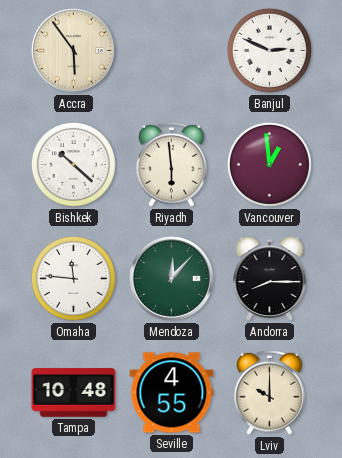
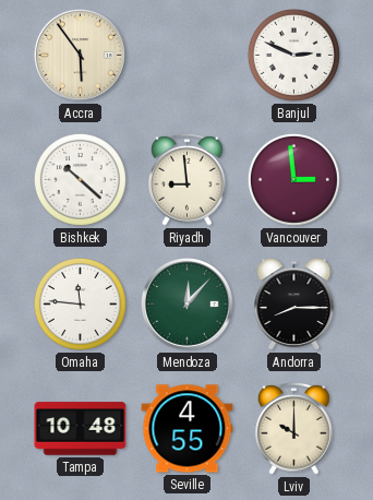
Riyadh: 5:59 -> 8:59
Vancouver: 12:59 -> 2:59
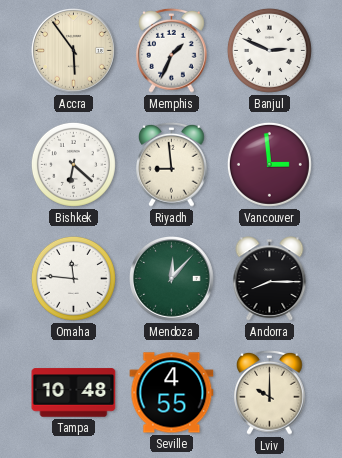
Memphis: none -> 1:34
Bishkek: 10:22 -> 6:22
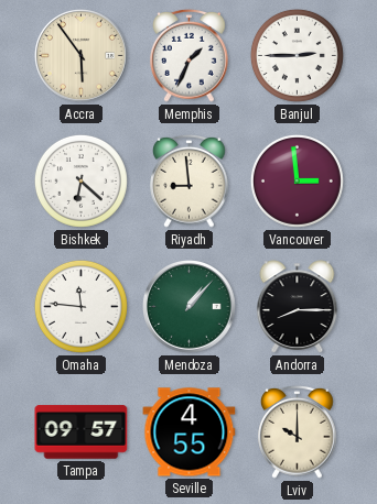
Banjul: 2:49 -> 2:45
Mendoza: 12:07 -> 1:07
Tampa: 10:48 -> 09:57
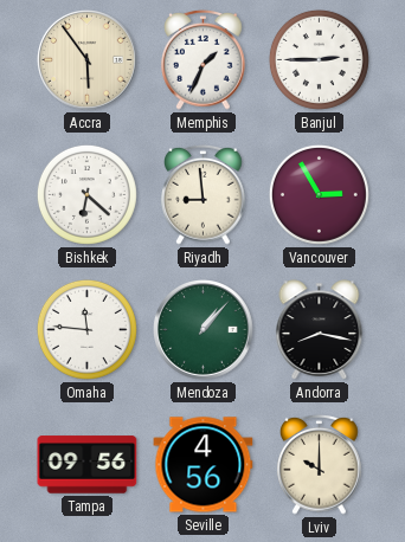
Vancouver: 2:59 -> 2:55
Andorra: 8:15 -> 8:17
Tampa: 09:57 -> 09:56
Seville: 4:55 -> 4:56
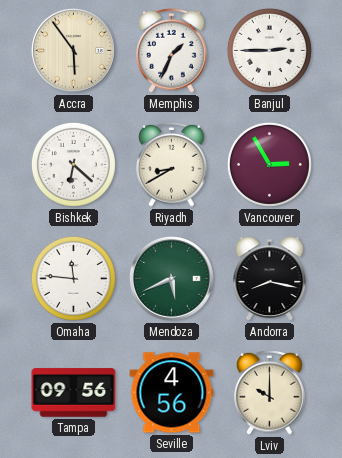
Riyadh: 8:59 -> 8:40
Mendoza: 1:07 -> 5:41
